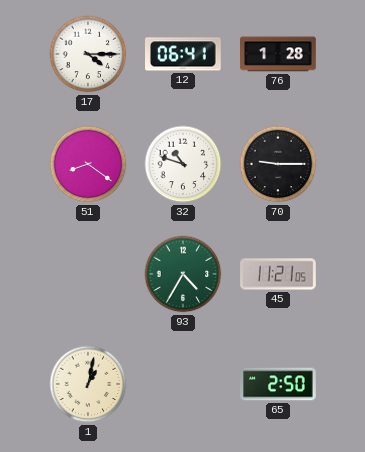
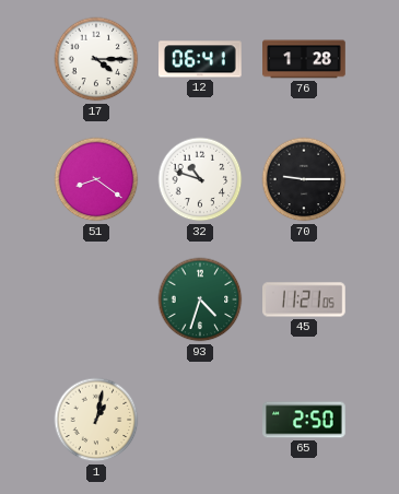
93: 4:35 -> 4:33
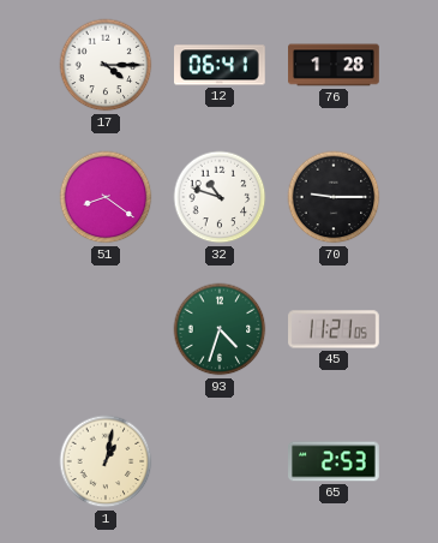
65: 2:50 -> 2:53
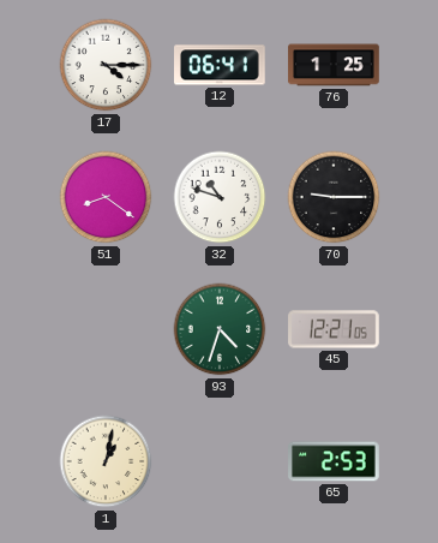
76: 1:28 -> 1:25
45: 11:21 -> 12:21
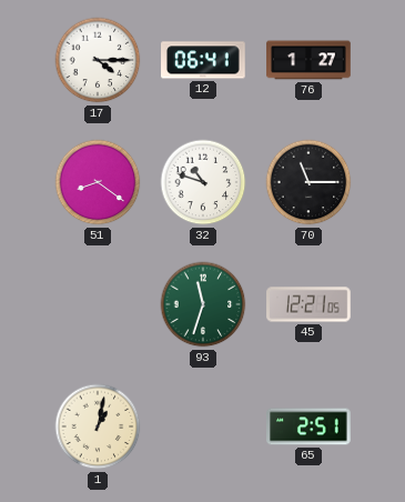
76: 1:25 -> 1:27
70: 9:15 -> 11:15
93: 4:33 -> 11:33
65: 2:53 -> 2:51
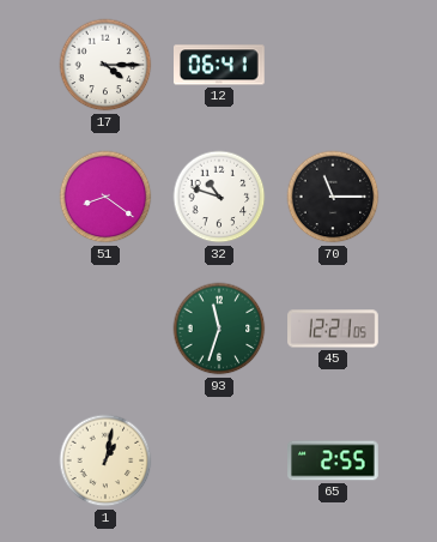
76: 1:27 -> none
65: 2:51 -> 2:55
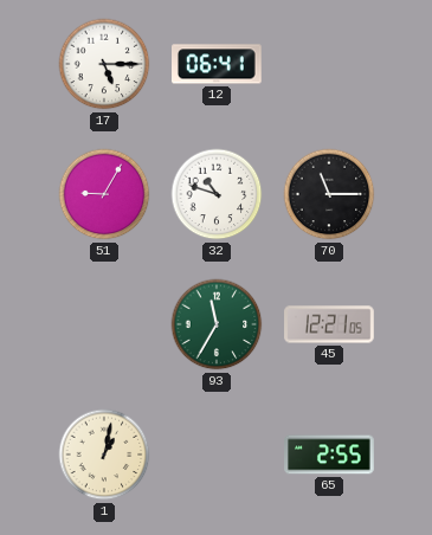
17: 4:15 -> 5:15
51: 8:21 -> 9:05
93: 11:33 -> 11:35
